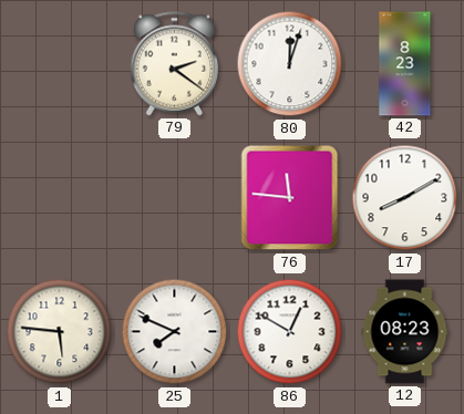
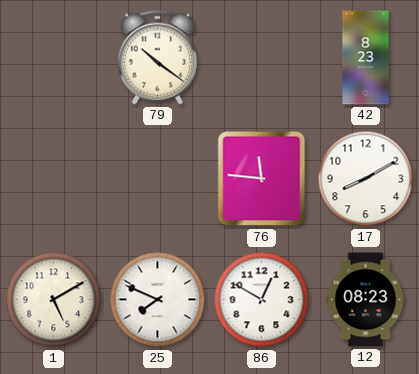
79: 2:21 -> 10:21
80: 12:03 -> none
1: 5:46 -> 5:10
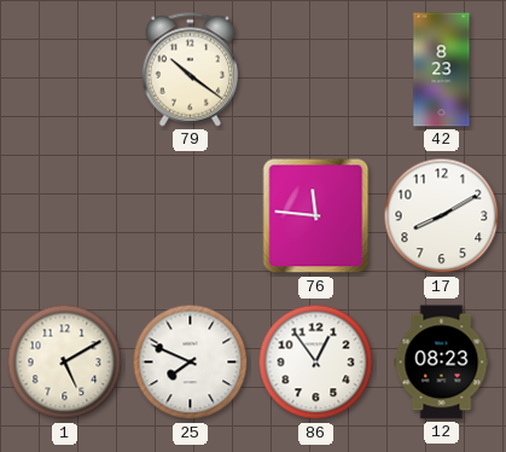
86: 12:50 -> 12:54
